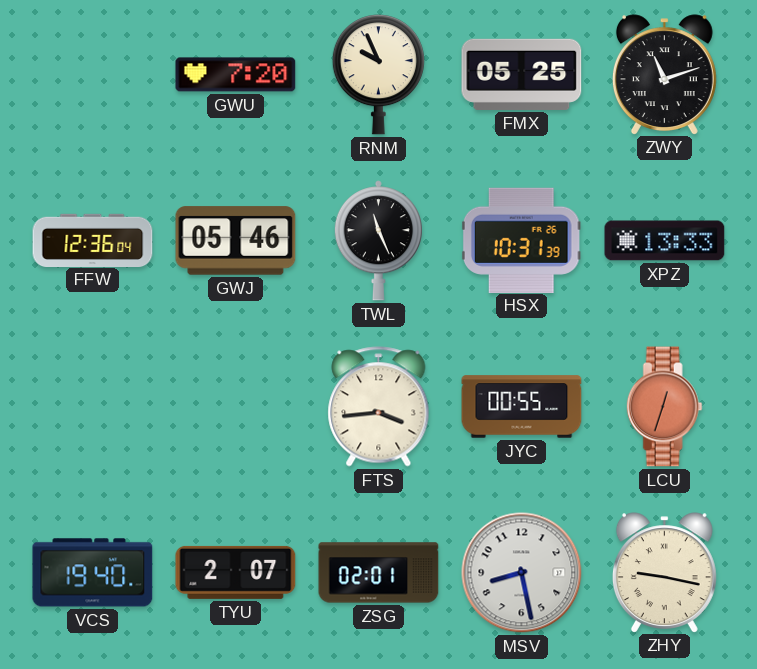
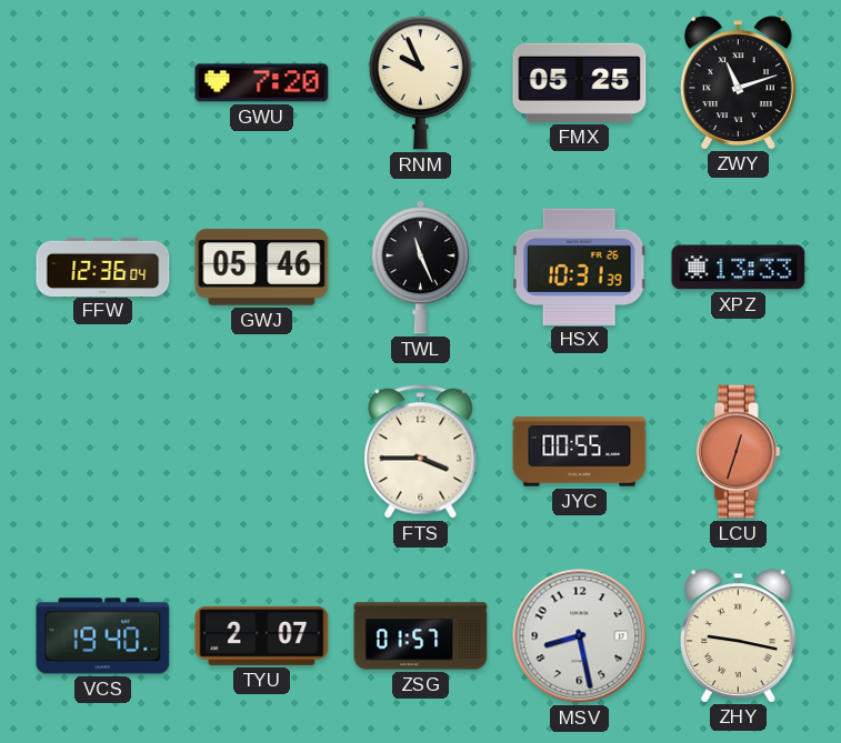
FTS: 3:44 -> 3:45
ZSG: 02:01 -> 01:57
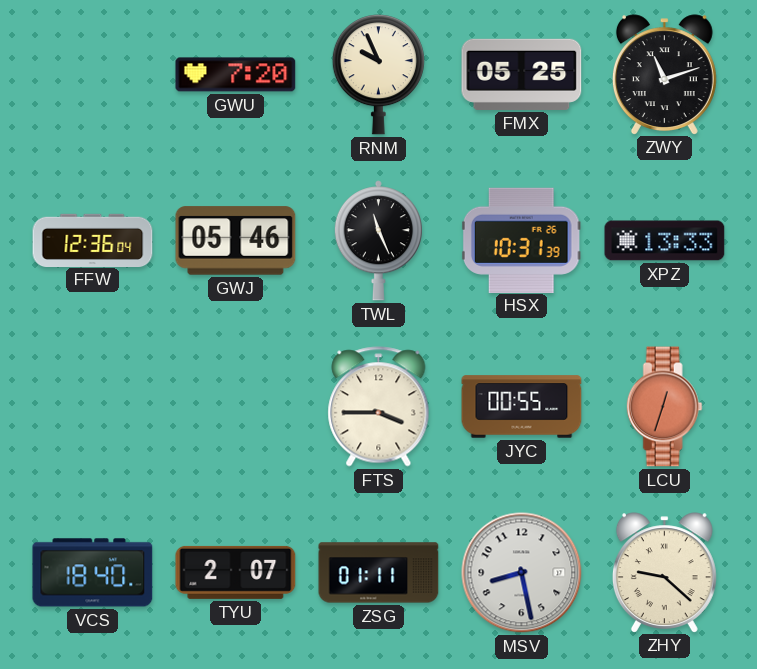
VCS: 19:40 -> 18:40
ZSG: 01:57 -> 01:11
ZHY: 9:17 -> 9:22
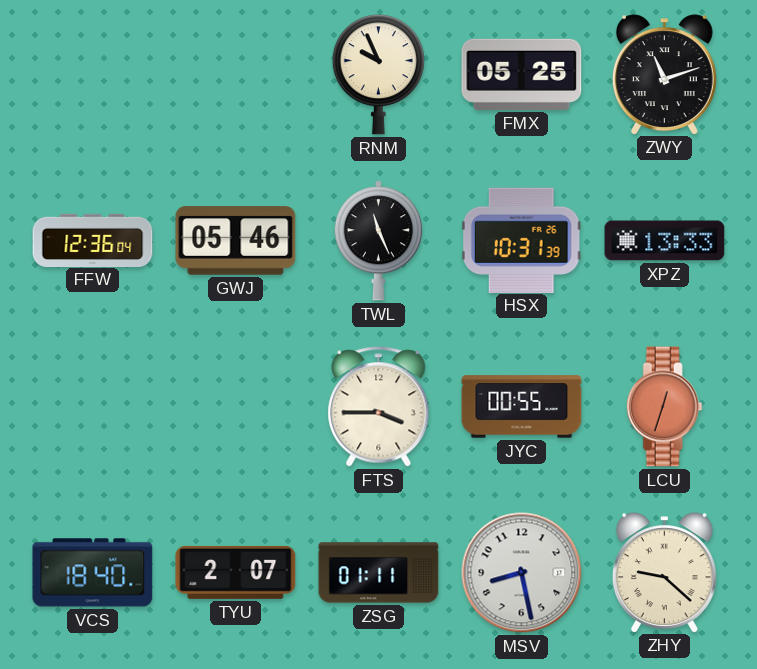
GWU: 7:20 -> none
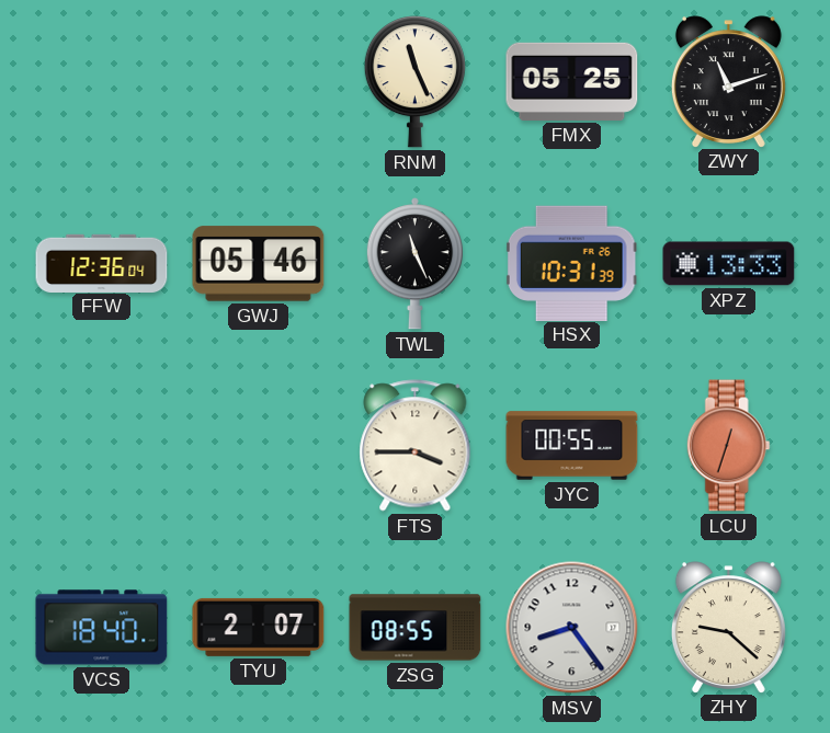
RNM: 9:56 -> 11:26
ZSG: 01:11 -> 08:55
MSV: 8:28 -> 8:24
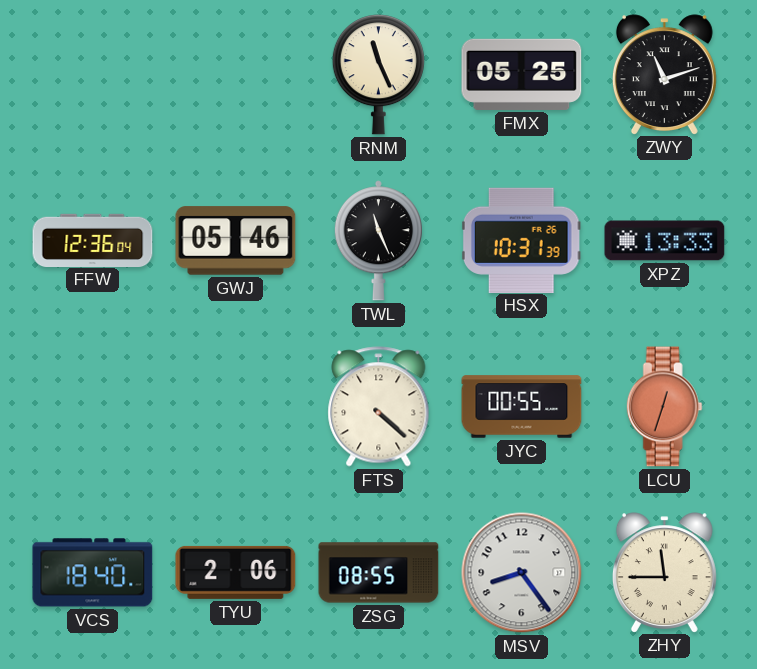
FTS: 3:45 -> 4:22
TYU: 2:07 -> 2:06
ZHY: 9:22 -> 11:45
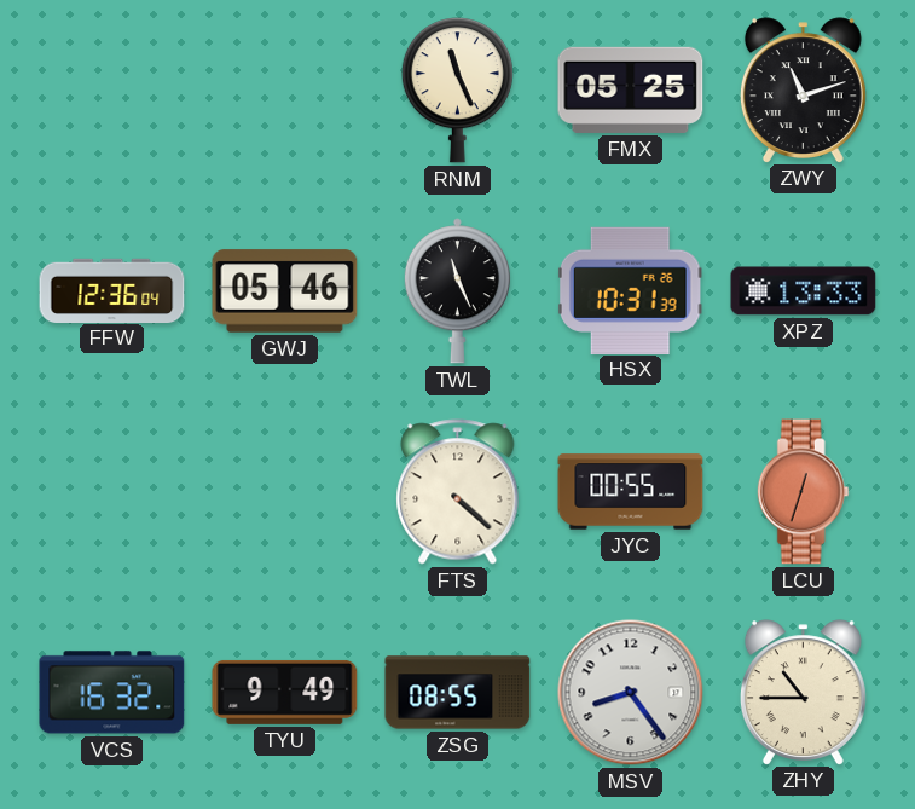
VCS: 18:40 -> 16:32
TYU: 2:06 -> 9:49
ZHY: 11:45 -> 10:45
